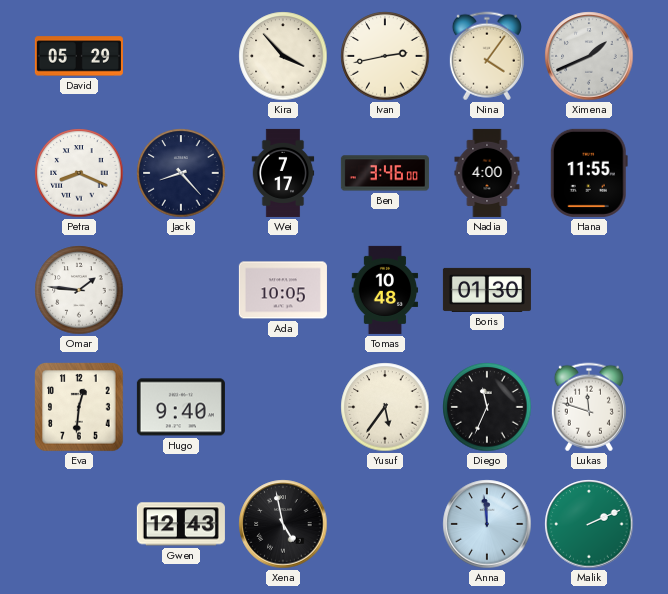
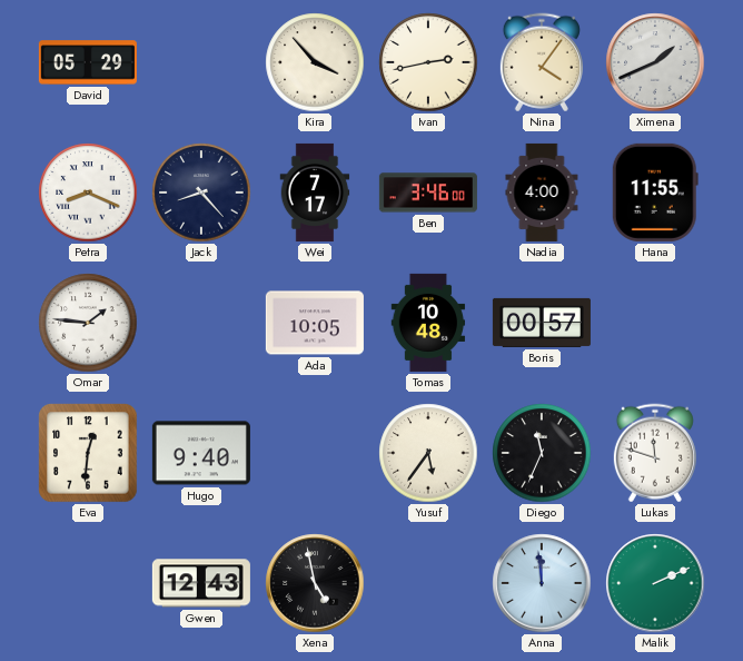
Boris: 01:30 -> 00:57
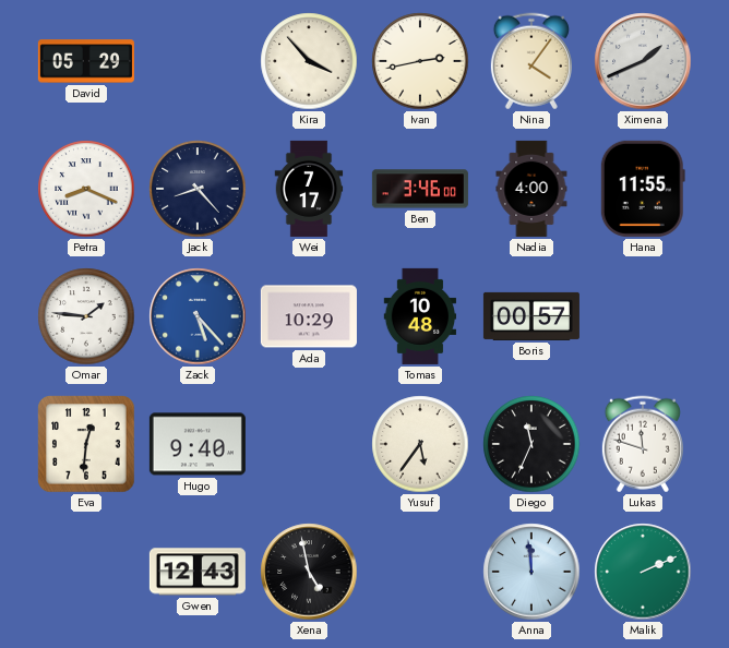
Zack: none -> 5:23
Ada: 10:05 -> 10:29
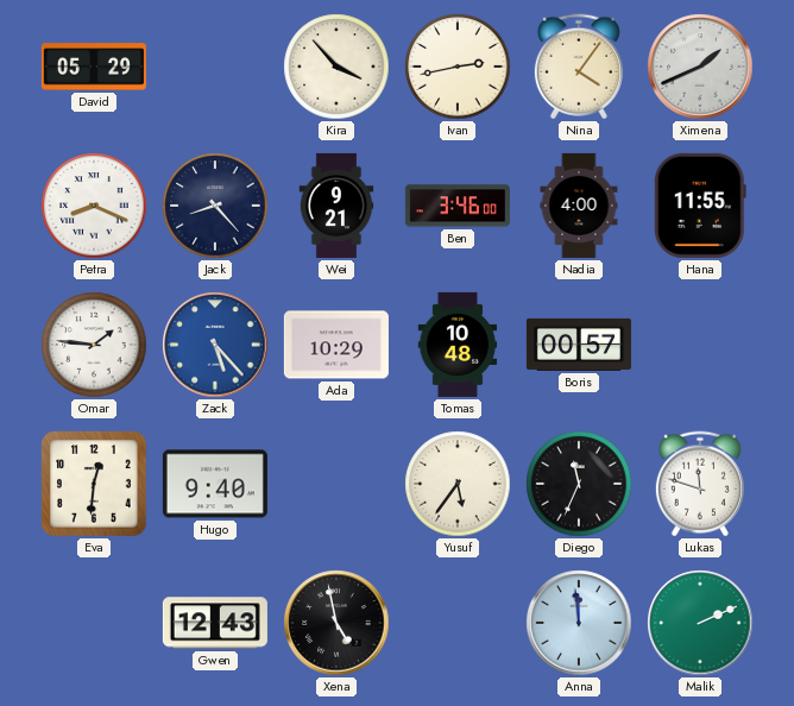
Wei: 7:17 -> 9:21
